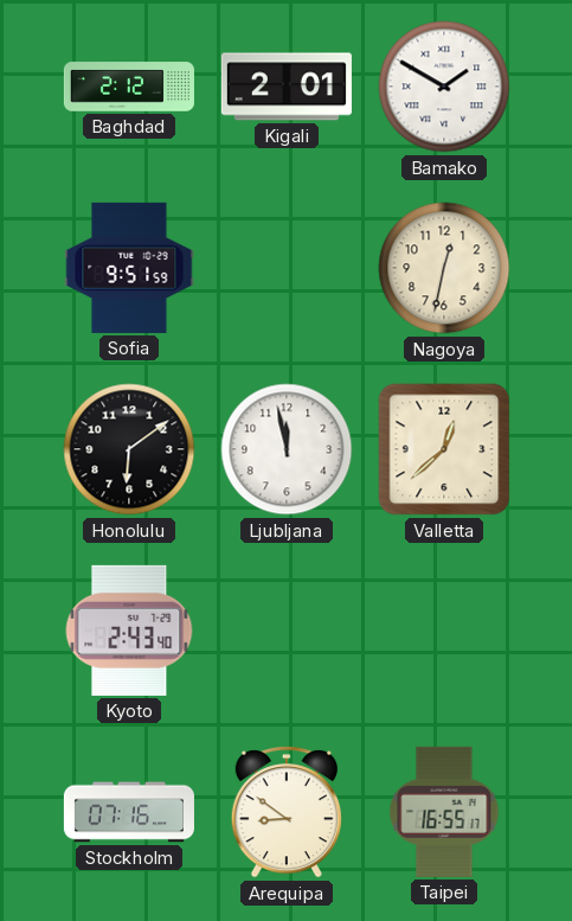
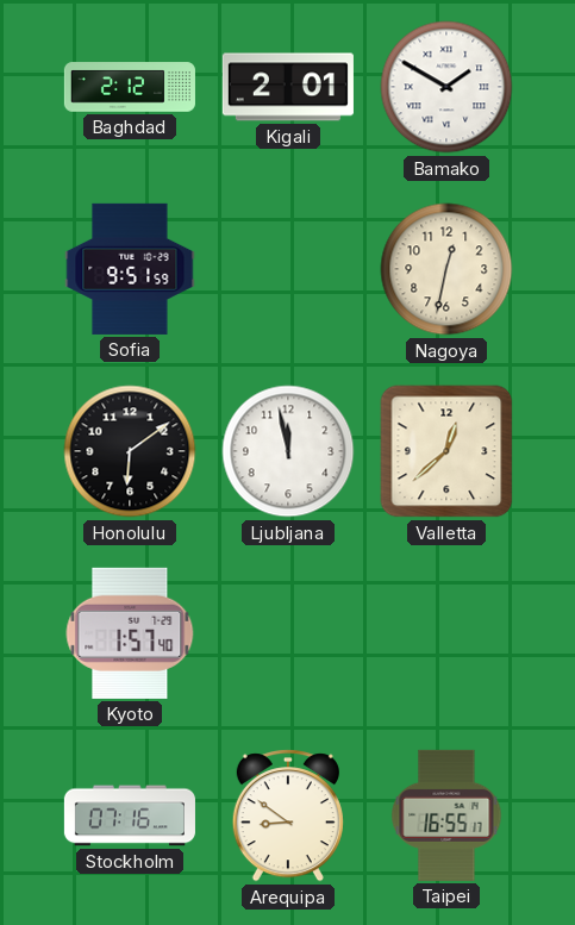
Kyoto: 2:43 -> 1:57
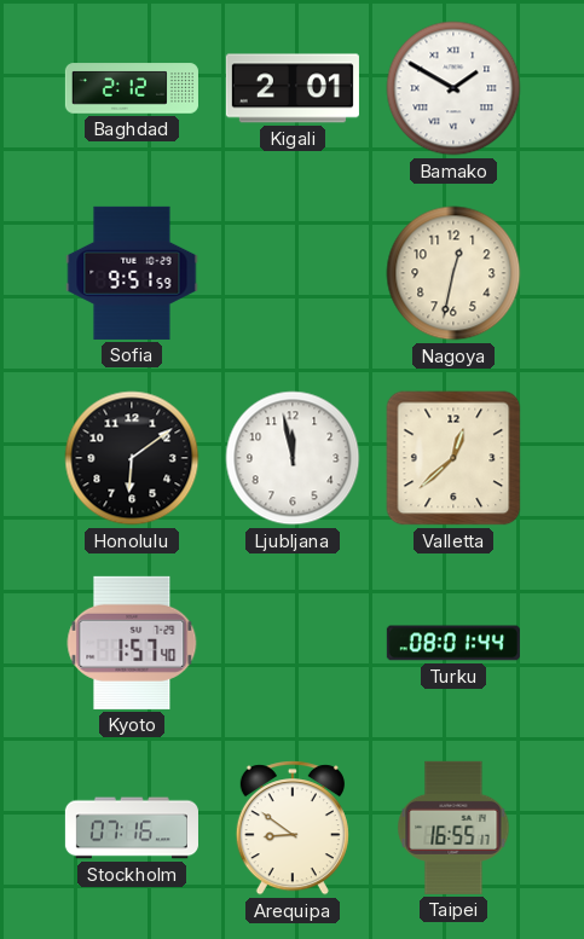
Turku: none -> 08:01
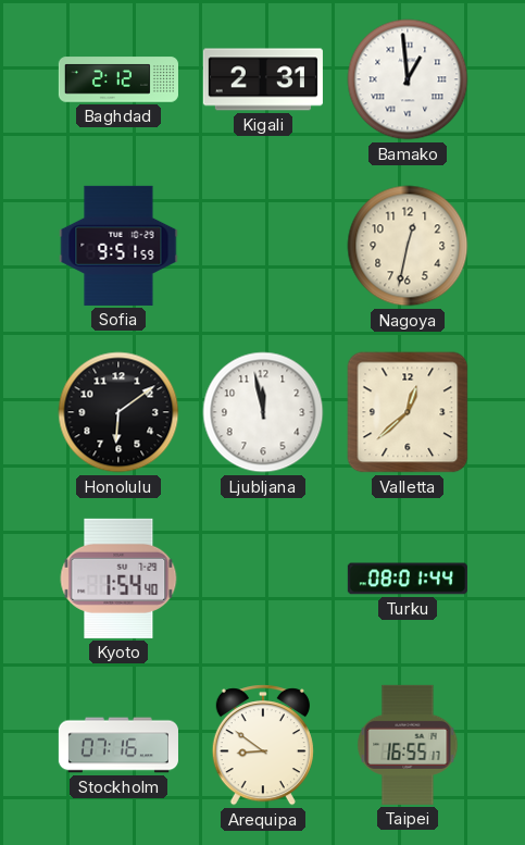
Kigali: 2:01 -> 2:31
Bamako: 1:50 -> 12:59
Kyoto: 1:57 -> 1:54
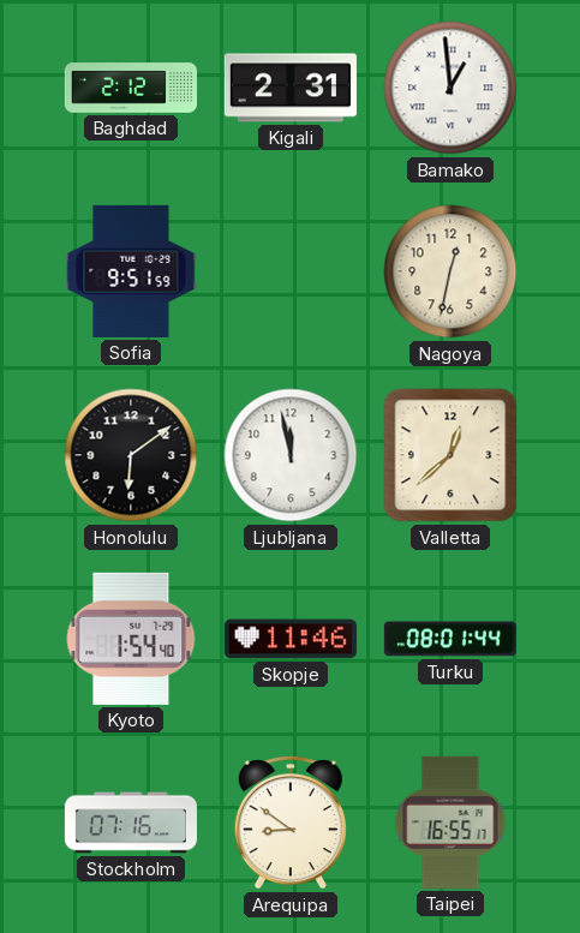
Skopje: none -> 11:46
